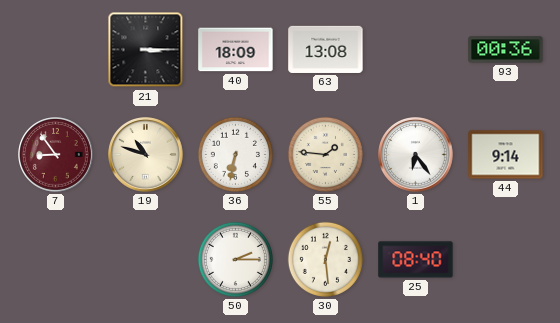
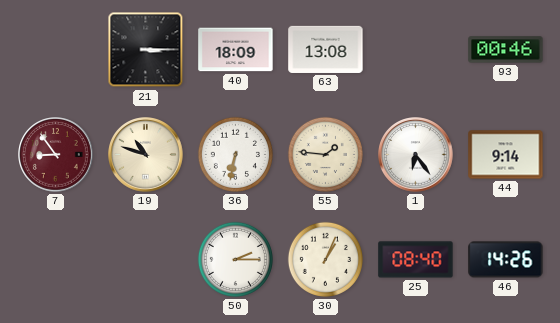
93: 00:36 -> 00:46
30: 12:29 -> 1:04
46: none -> 14:26
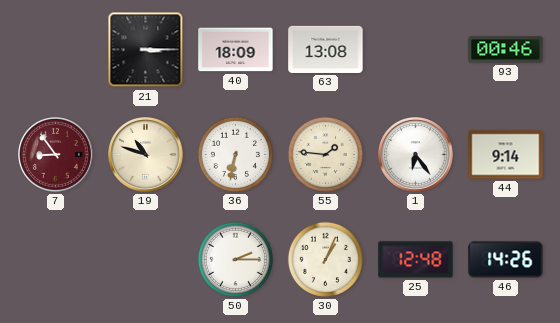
25: 08:40 -> 12:48
